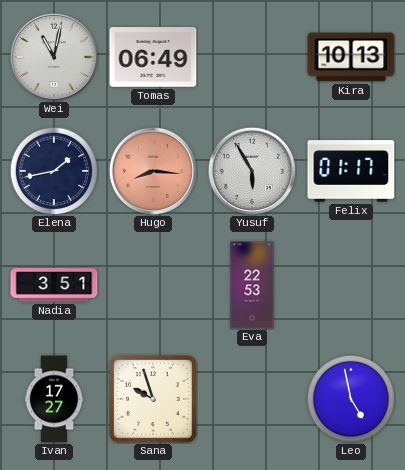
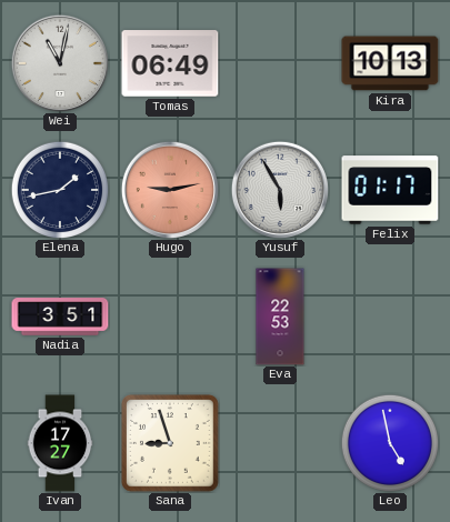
Hugo: 8:16 -> 9:13
Sana: 9:57 -> 8:57
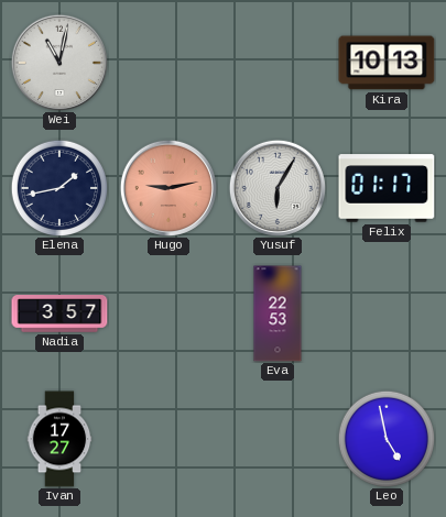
Tomas: 06:49 -> none
Yusuf: 5:55 -> 6:05
Nadia: 3:51 -> 3:57
Sana: 8:57 -> none
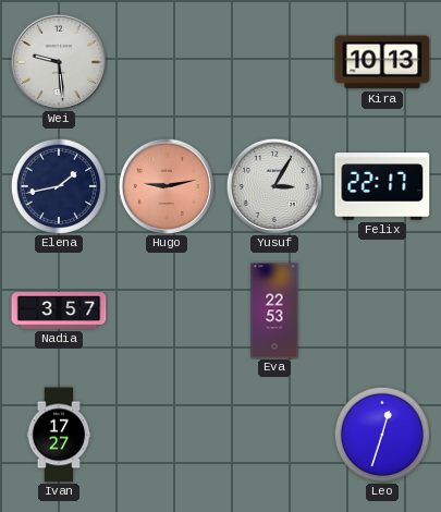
Wei: 11:02 -> 9:29
Yusuf: 6:05 -> 3:05
Felix: 01:17 -> 22:17
Leo: 4:58 -> 12:33
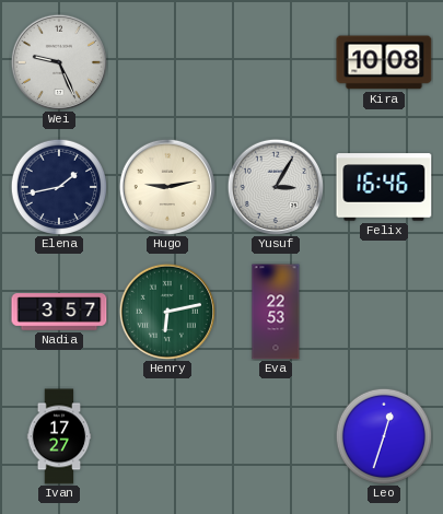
Wei: 9:29 -> 9:26
Kira: 10:13 -> 10:08
Hugo dial: salmon -> cream
Felix: 22:17 -> 16:46
Henry: none -> 6:13
